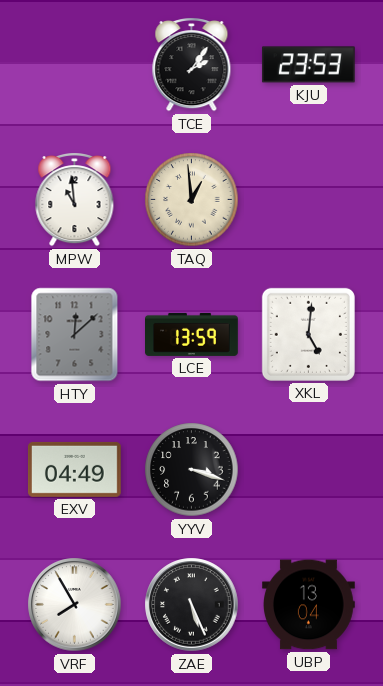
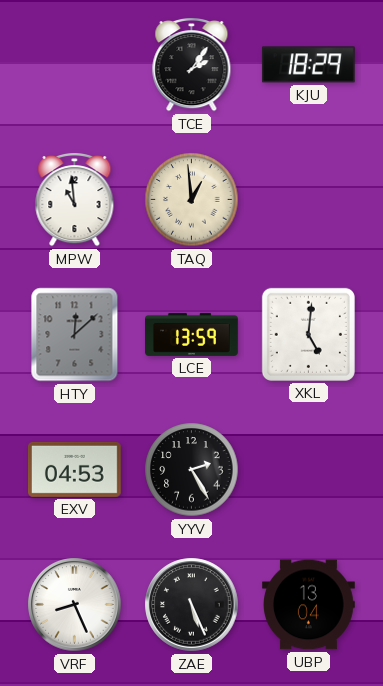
KJU: 23:53 -> 18:29
EXV: 04:49 -> 04:53
YYV: 3:18 -> 2:25
VRF: 7:55 -> 8:26
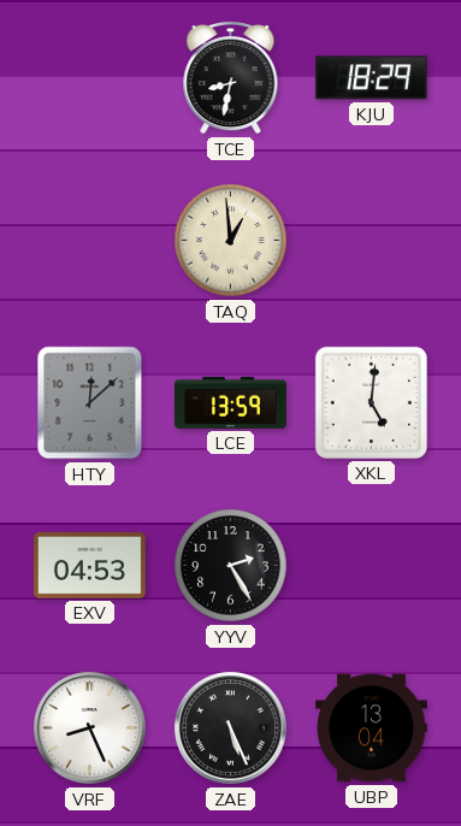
TCE: 2:06 -> 8:32
MPW: 10:59 -> none
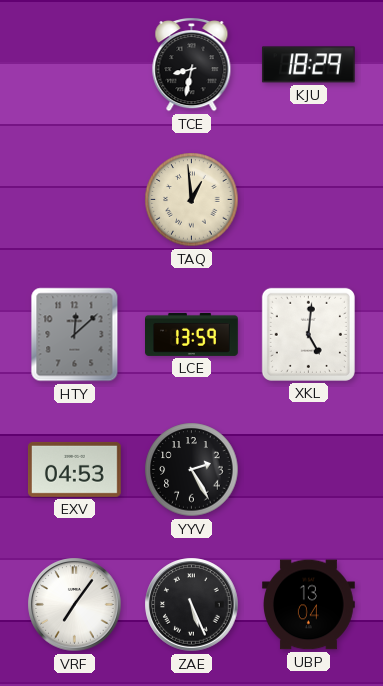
VRF: 8:26 -> 7:06
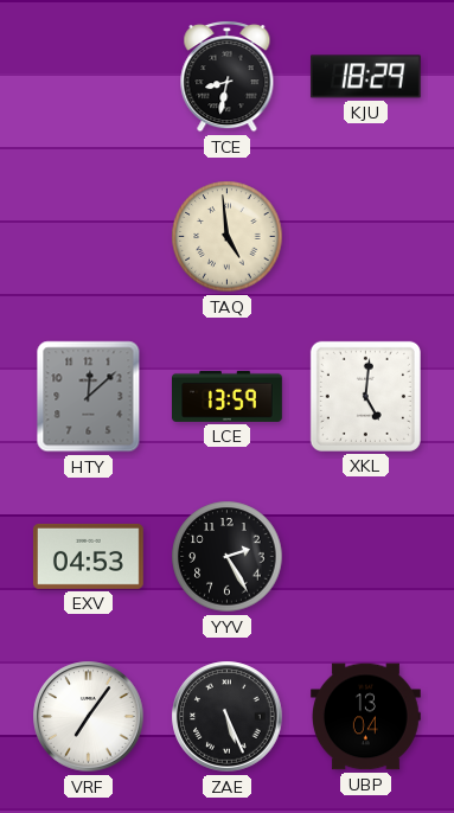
TAQ: 12:59 -> 4:59
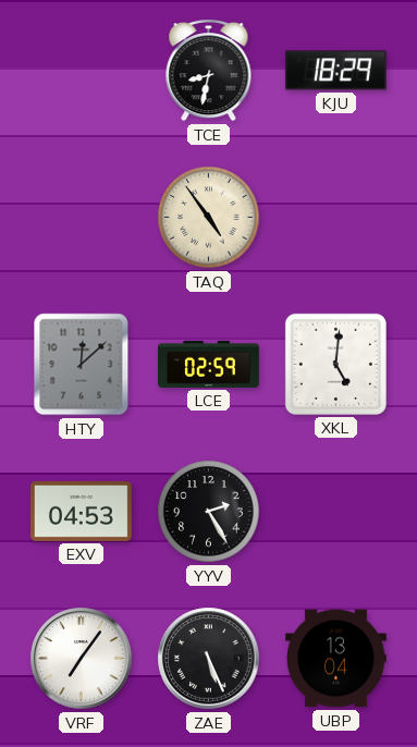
TAQ: 4:59 -> 4:54
LCE: 13:59 -> 02:59
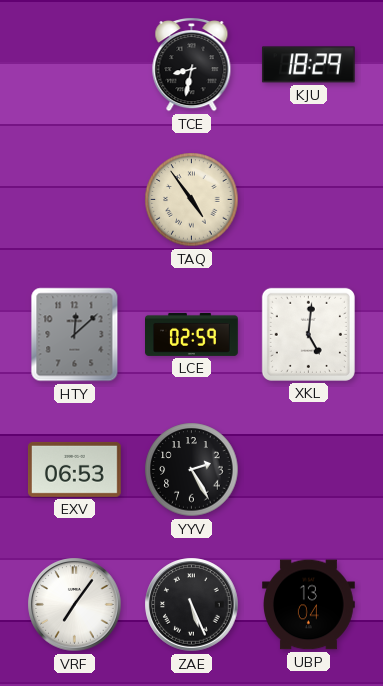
EXV: 04:53 -> 06:53
